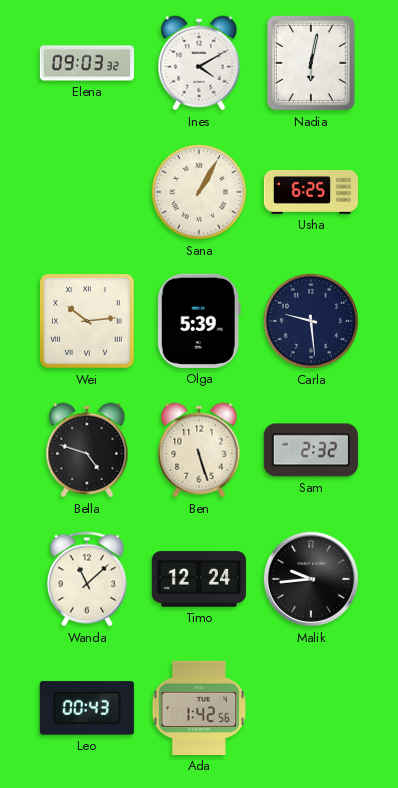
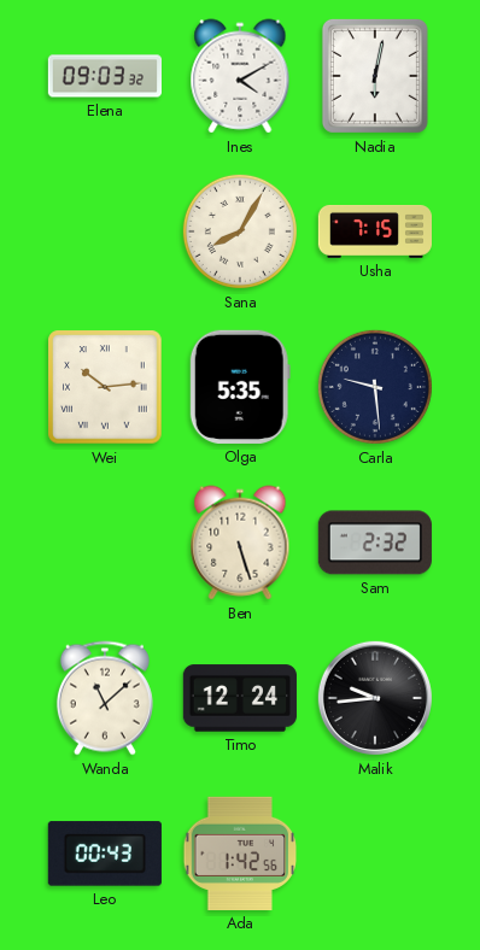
Sana: 1:05 -> 8:05
Usha: 6:25 -> 7:15
Olga: 5:39 -> 5:35
Bella: 4:48 -> none
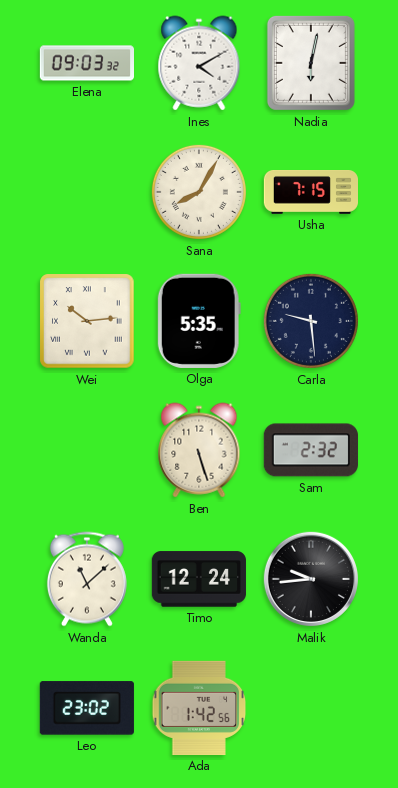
Leo: 00:43 -> 23:02
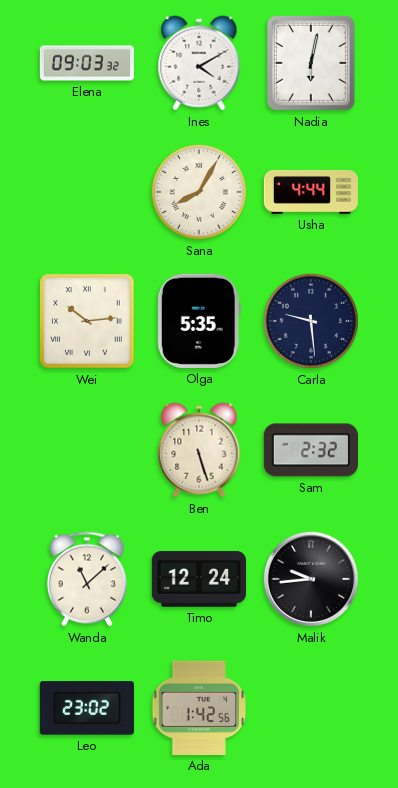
Usha: 7:15 -> 4:44
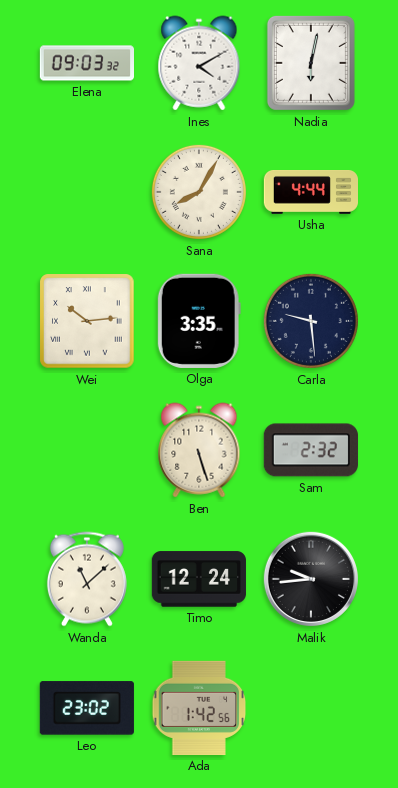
Olga: 5:35 -> 3:35
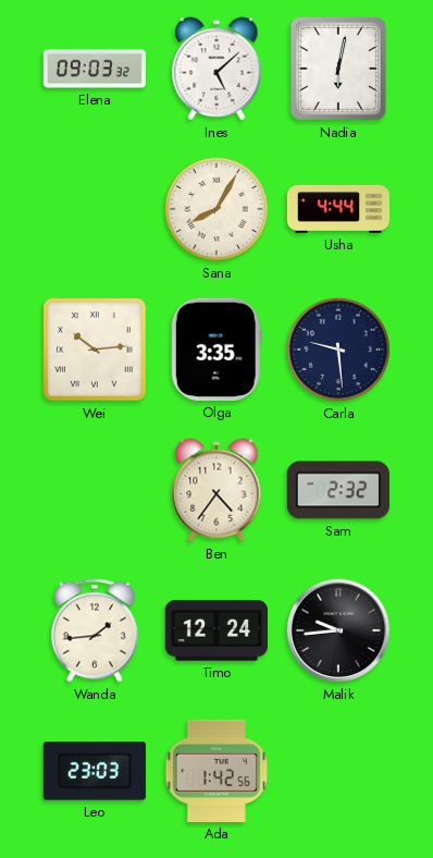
Ines: 4:10 -> 5:08
Ben: 5:27 -> 4:36
Wanda: 11:08 -> 1:44
Leo: 23:02 -> 23:03
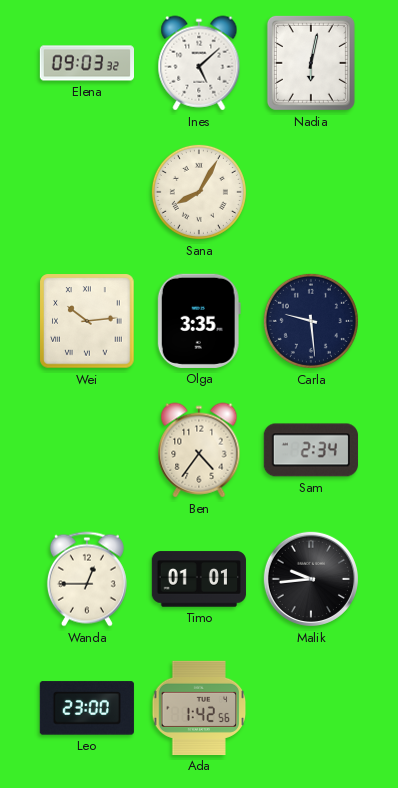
Usha: 4:44 -> none
Sam: 2:32 -> 2:34
Wanda: 1:44 -> 12:45
Timo: 12:24 -> 01:01
Leo: 23:03 -> 23:00
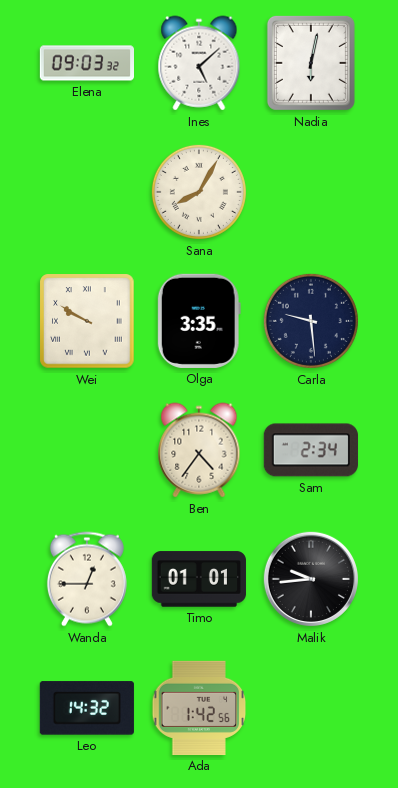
Wei: 10:14 -> 9:50
Leo: 23:00 -> 14:32
